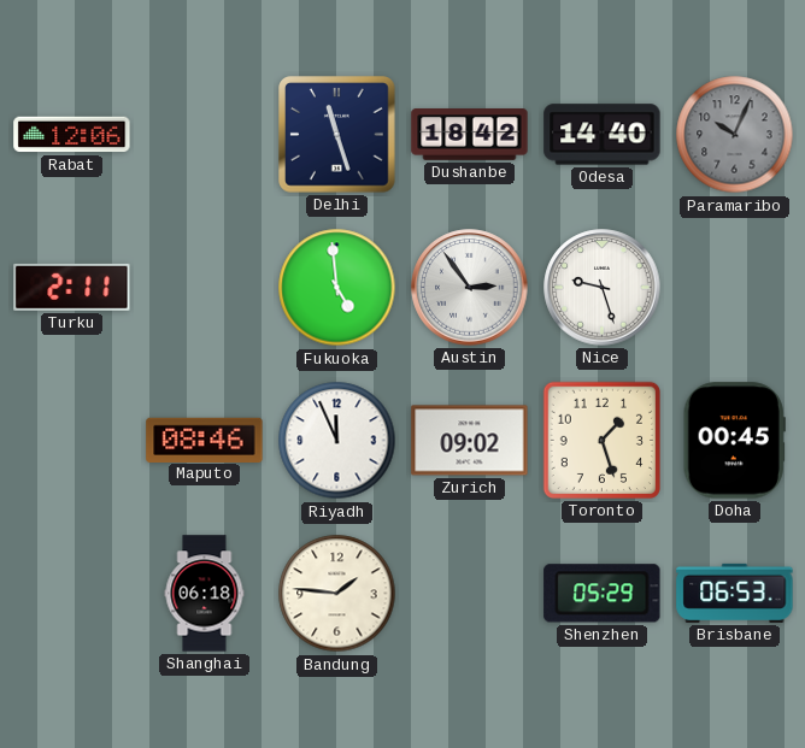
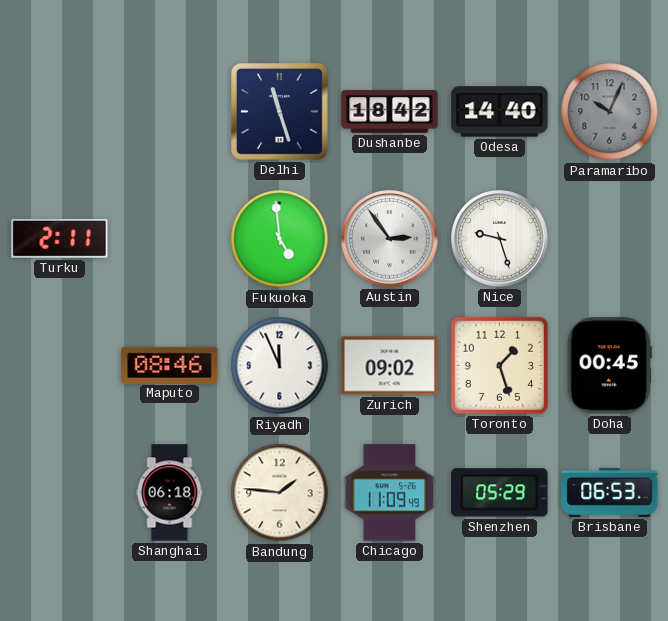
Rabat: 12:06 -> none
Chicago: none -> 11:09
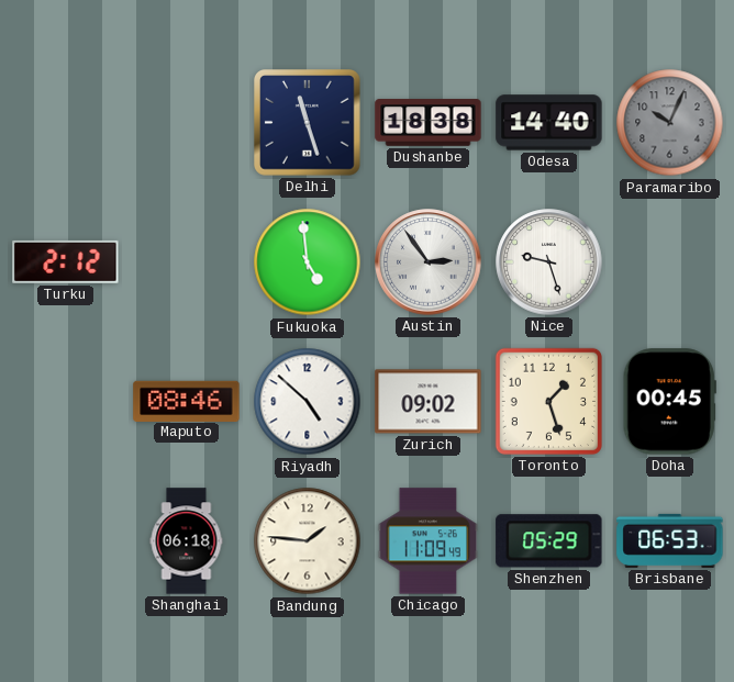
Dushanbe: 18:42 -> 18:38
Turku: 2:11 -> 2:12
Riyadh: 11:56 -> 4:52
